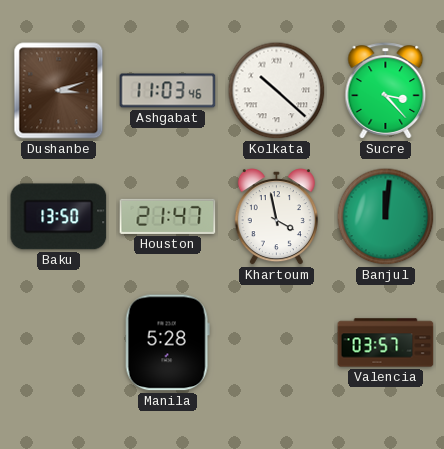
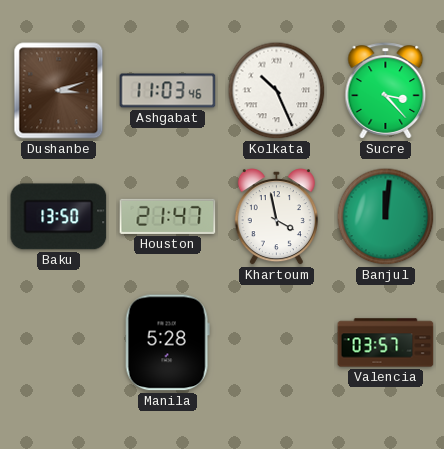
Kolkata: 10:22 -> 10:26
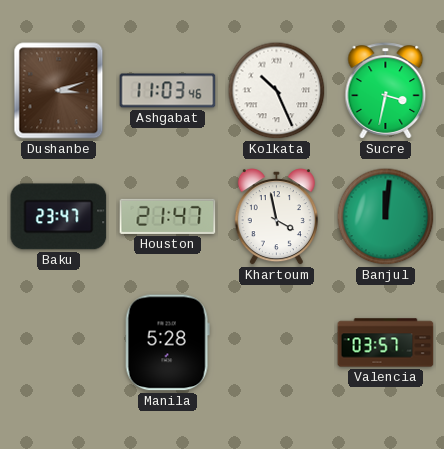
Sucre: 3:23 -> 3:32
Baku: 13:50 -> 23:47
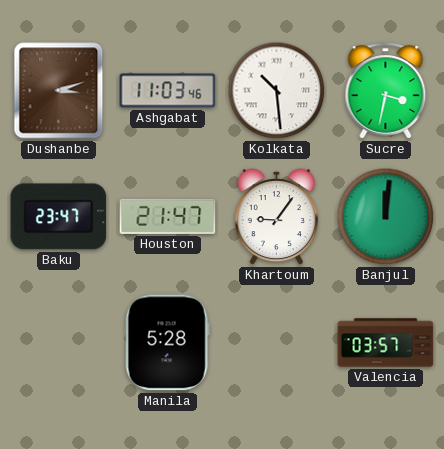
Kolkata: 10:26 -> 10:29
Khartoum: 3:58 -> 9:06
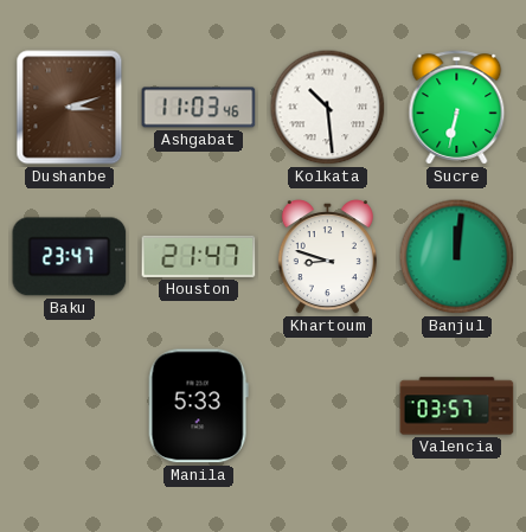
Sucre: 3:32 -> 6:32
Khartoum: 9:06 -> 8:48
Manila: 5:28 -> 5:33
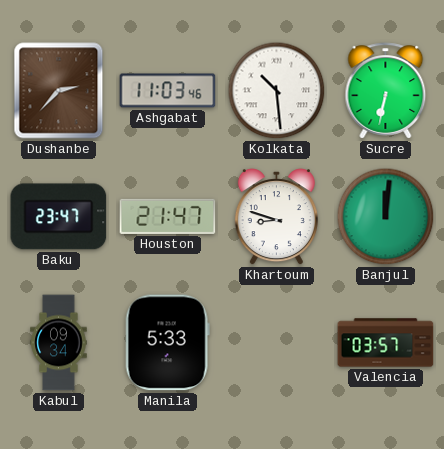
Dushanbe: 3:12 -> 2:37
Kabul: none -> 09:34
